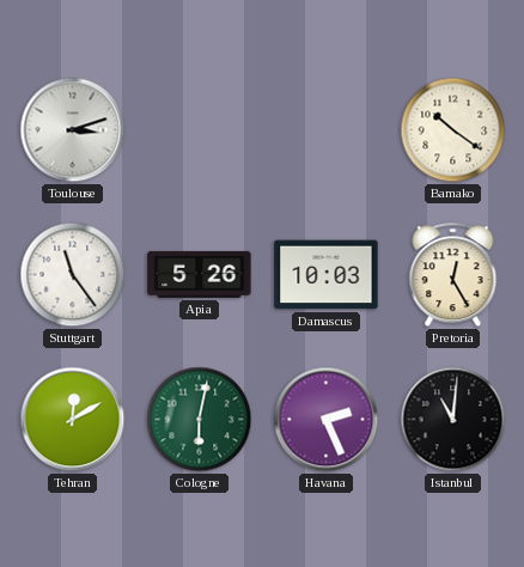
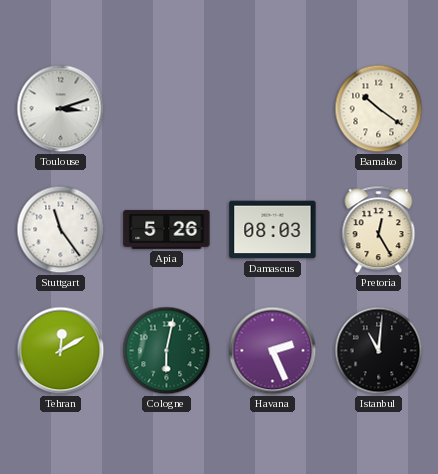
Damascus: 10:03 -> 08:03
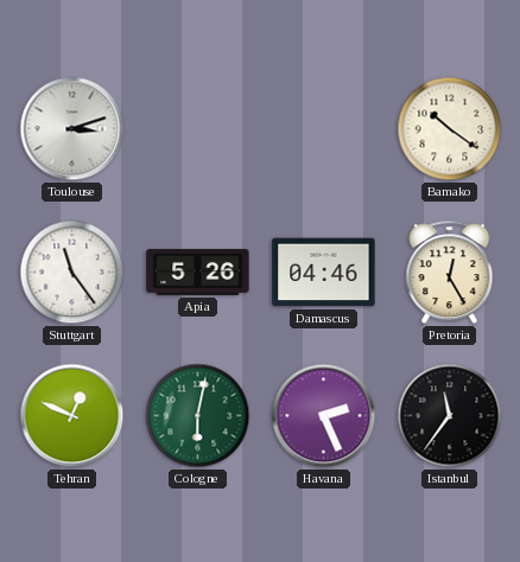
Damascus: 08:03 -> 04:46
Tehran: 12:10 -> 12:49
Istanbul: 11:01 -> 11:36
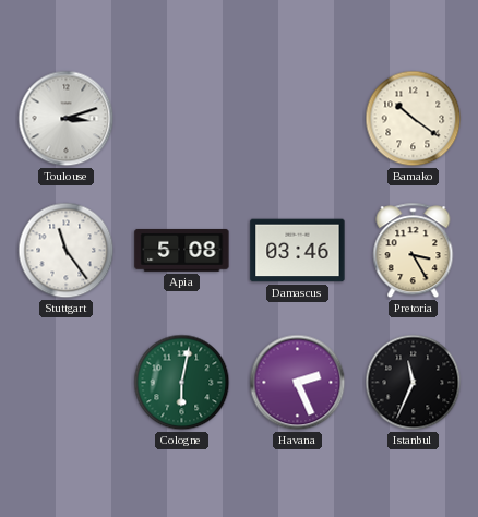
Apia: 5:26 -> 5:08
Damascus: 04:46 -> 03:46
Pretoria: 12:25 -> 3:25
Tehran: 12:49 -> none
Istanbul: 11:36 -> 11:34
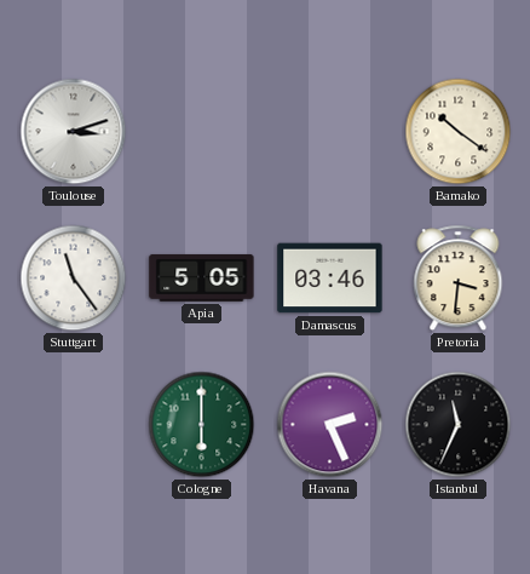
Apia: 5:08 -> 5:05
Pretoria: 3:25 -> 3:31
Cologne: 6:02 -> 6:00
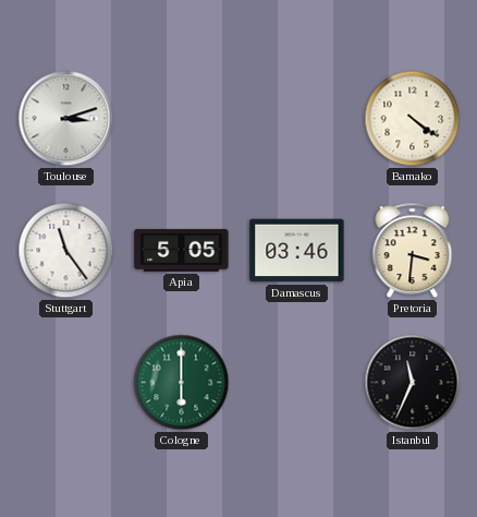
Bamako: 10:21 -> 4:21
Havana: 2:26 -> none
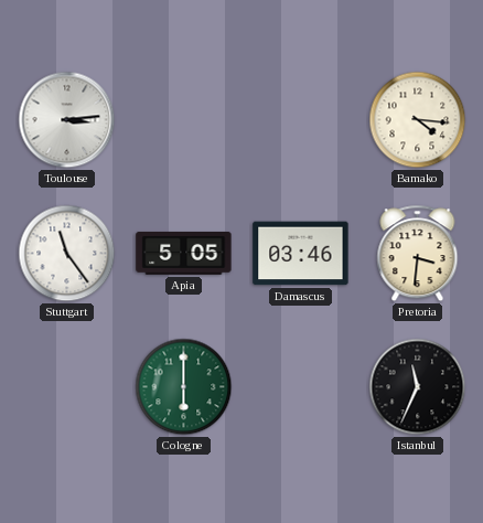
Toulouse: 3:12 -> 3:14
Bamako: 4:21 -> 4:16
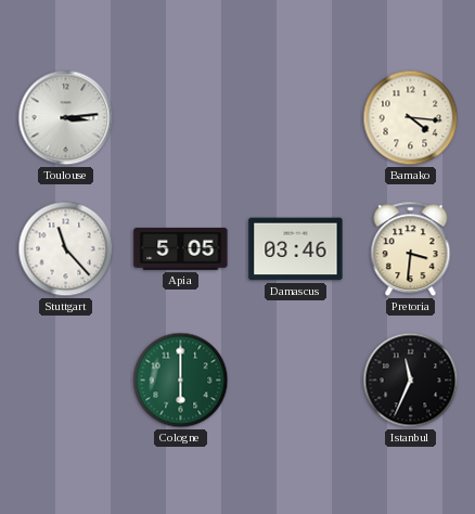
Stuttgart: 11:24 -> 11:23
